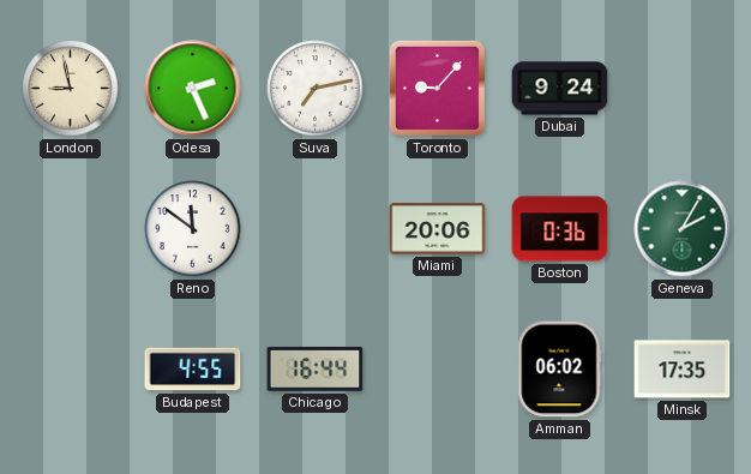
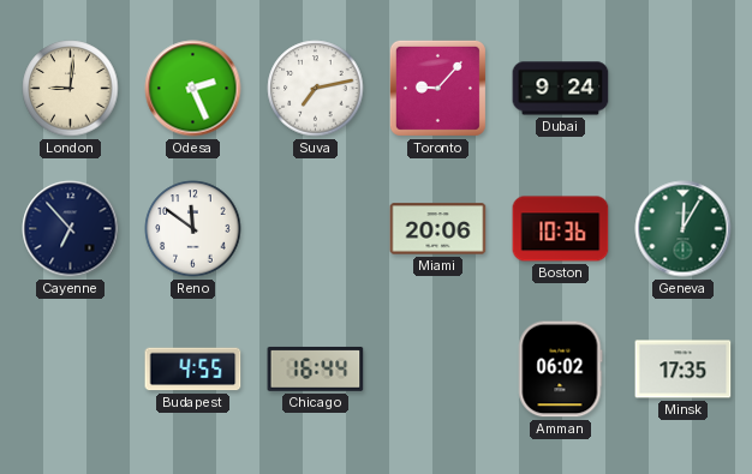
London: 8:58 -> 9:01
Cayenne: none -> 6:53
Boston: 0:36 -> 10:36
Geneva: 2:05 -> 12:05
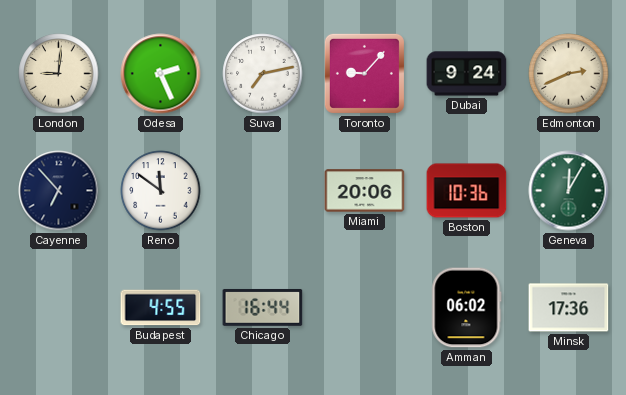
Edmonton: none -> 2:41
Minsk: 17:35 -> 17:36
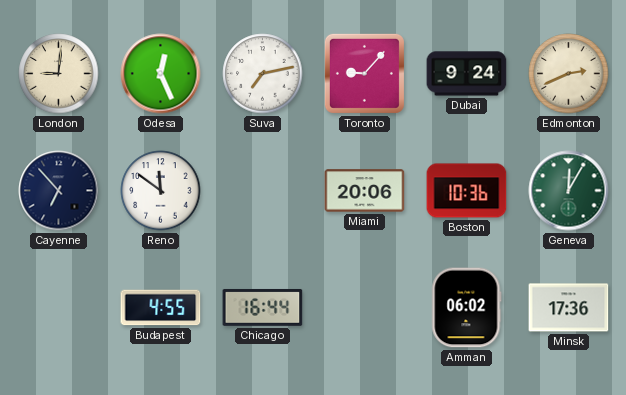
Odesa: 2:26 -> 12:26
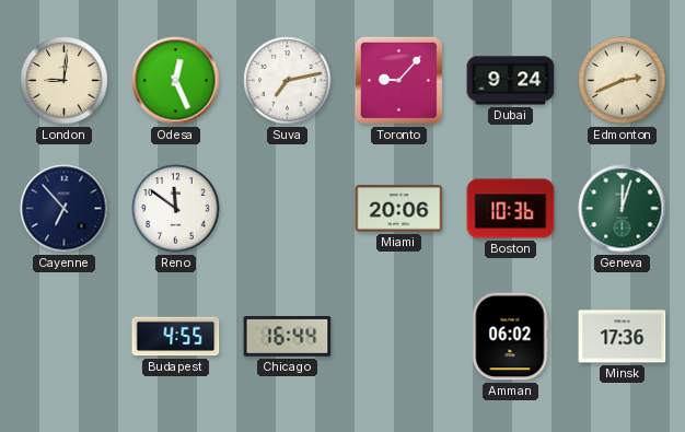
Geneva: 12:05 -> 12:03
